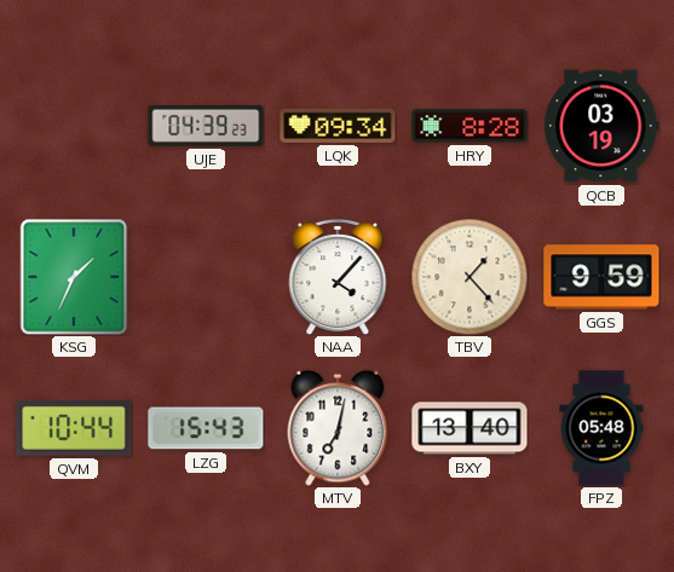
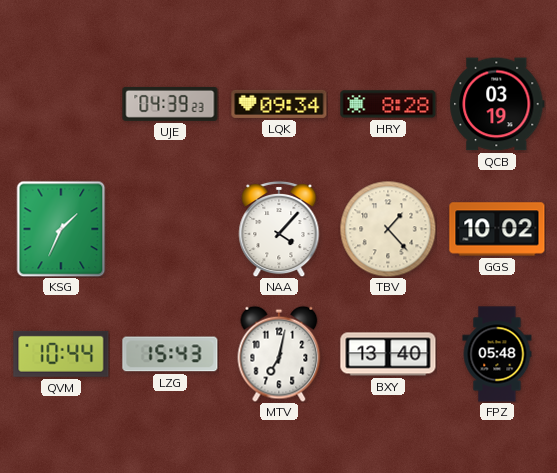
GGS: 9:59 -> 10:02
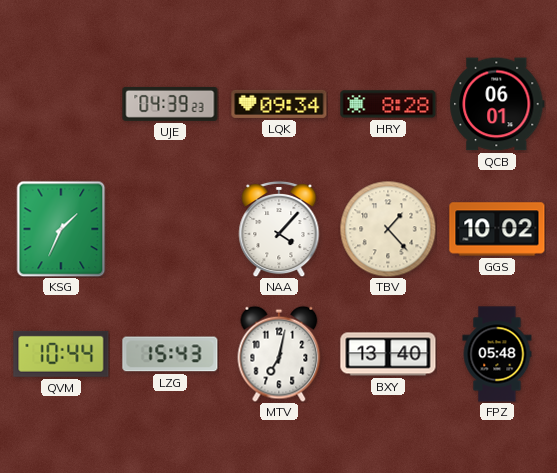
QCB: 03:19 -> 06:01
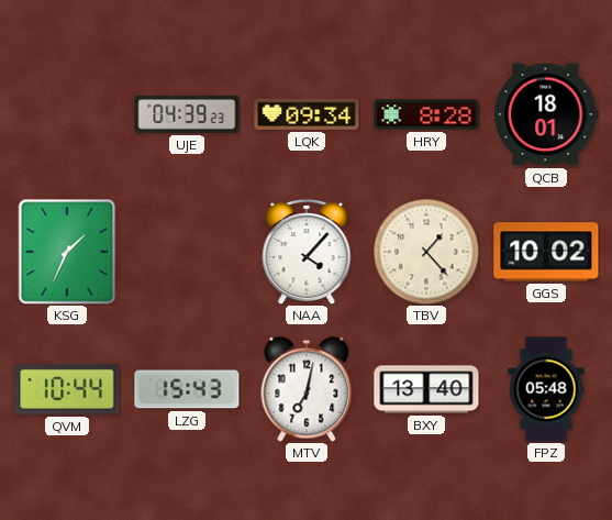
QCB: 06:01 -> 18:01
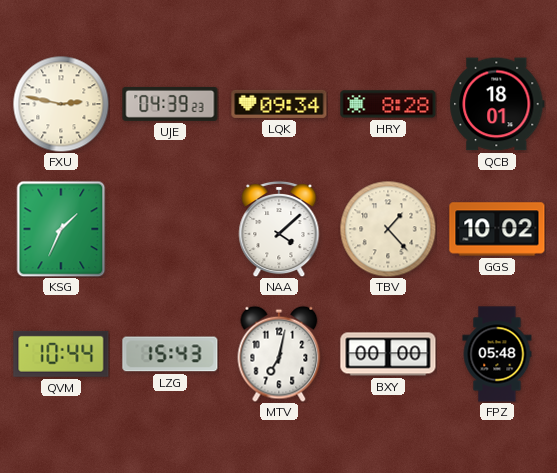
FXU: none -> 2:47
NAA: 4:07 -> 4:08
BXY: 13:40 -> 00:00
